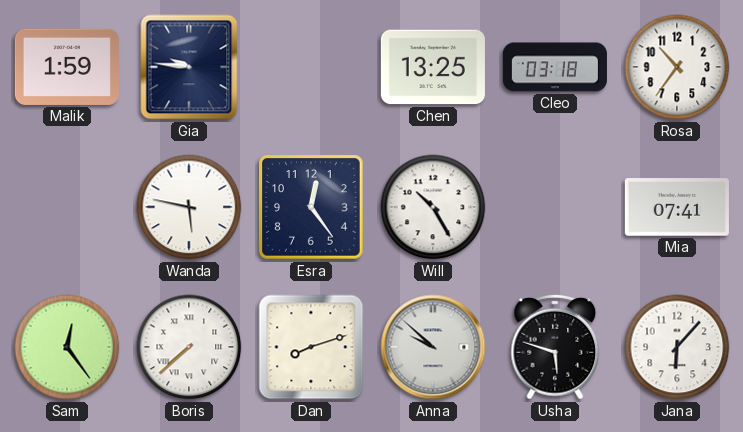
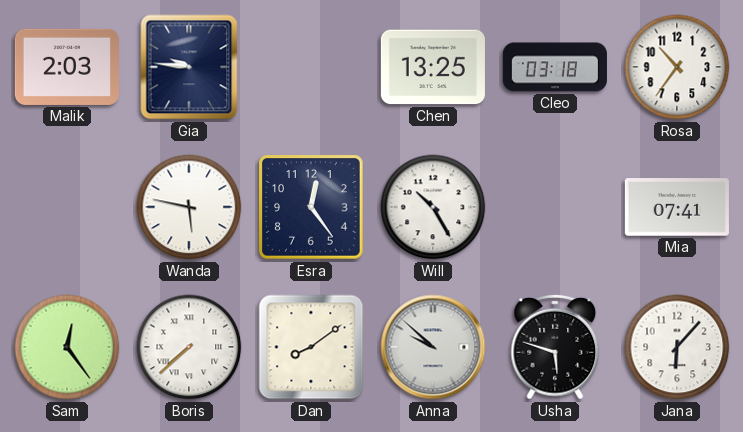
Malik: 1:59 -> 2:03
Dan: 8:12 -> 8:09
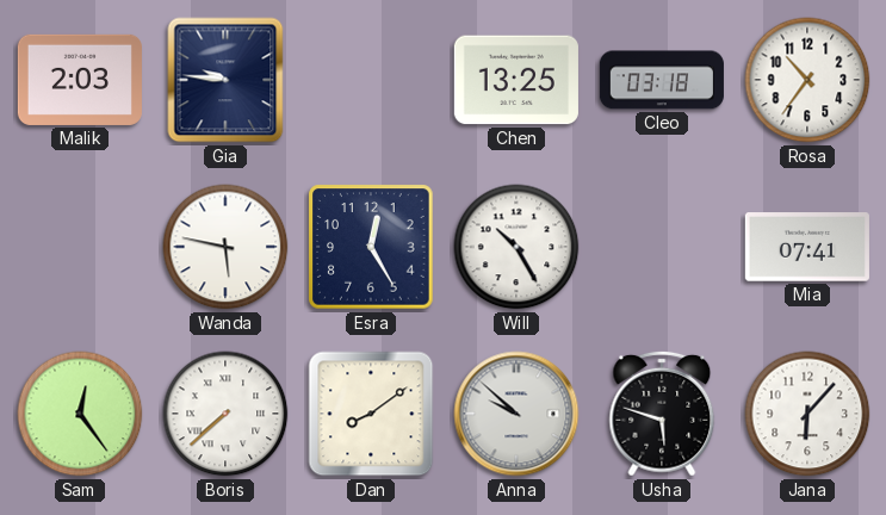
Esra: 12:24 -> 12:25
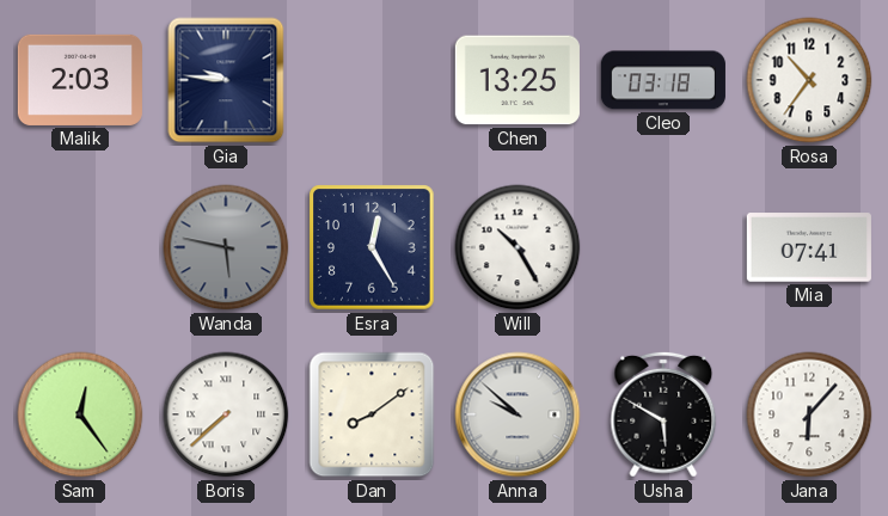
Wanda dial: white -> grey
Usha: 5:48 -> 5:50
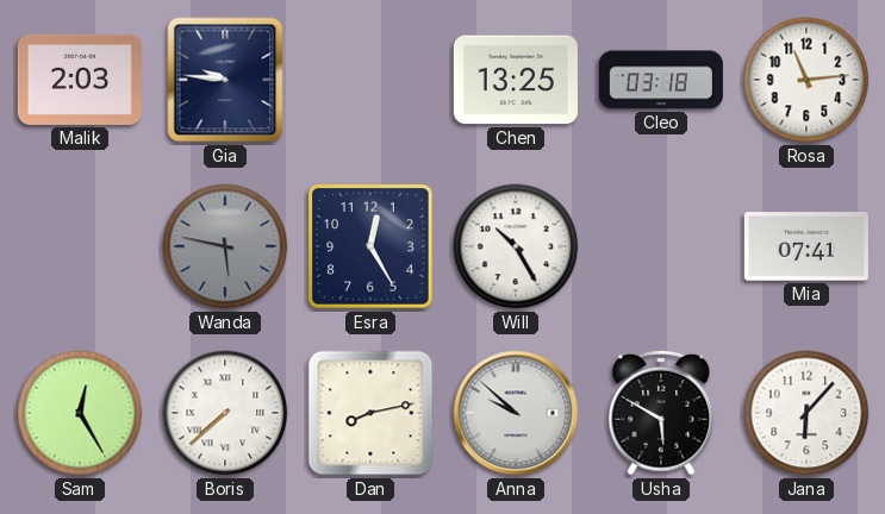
Rosa: 10:36 -> 11:14
Sam: 12:24 -> 12:25
Dan: 8:09 -> 8:13
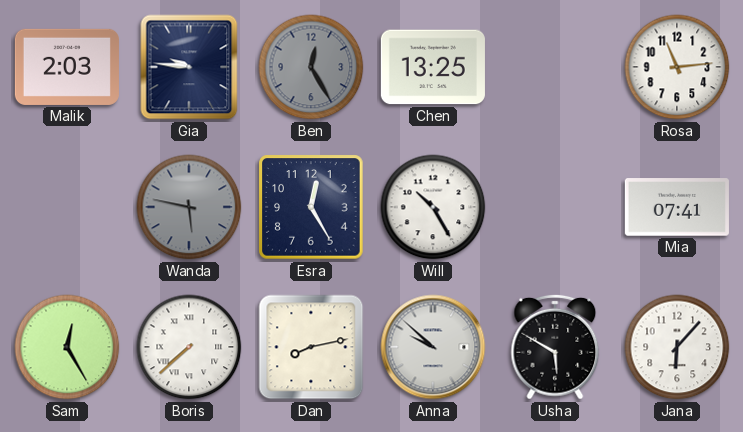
Ben: none -> 12:25
Cleo: 03:18 -> none
